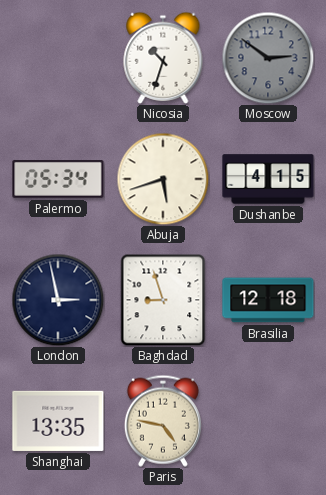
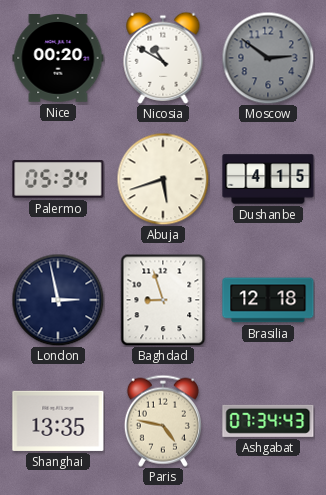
Nice: none -> 00:20
Nicosia: 10:33 -> 10:50
Ashgabat: none -> 07:34
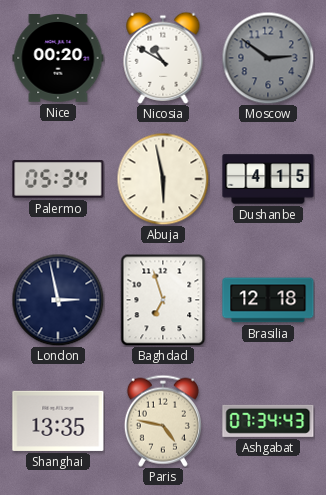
Abuja: 5:42 -> 5:58
Baghdad: 8:57 -> 6:57
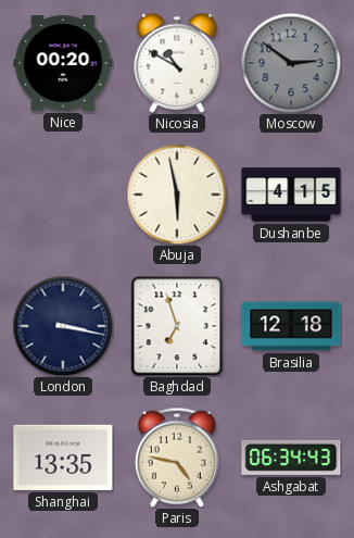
Palermo: 05:34 -> none
London: 2:58 -> 3:17
Ashgabat: 07:34 -> 06:34
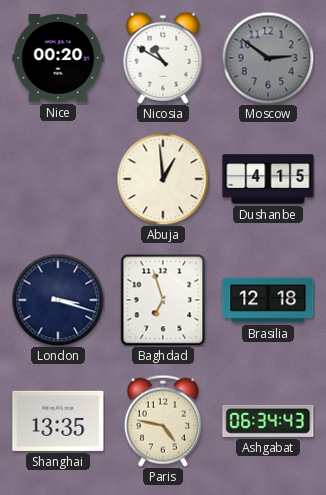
Abuja: 5:58 -> 12:59
London: 3:17 -> 3:18
